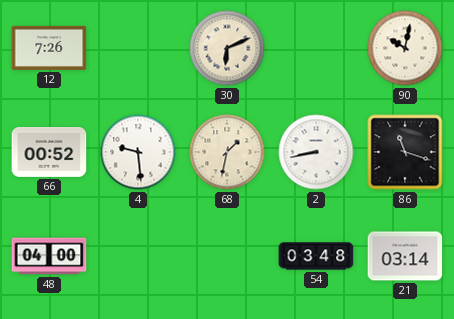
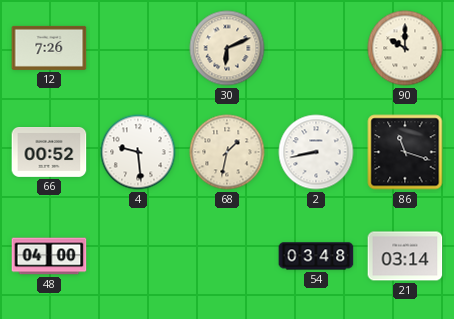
90: 10:02 -> 10:00
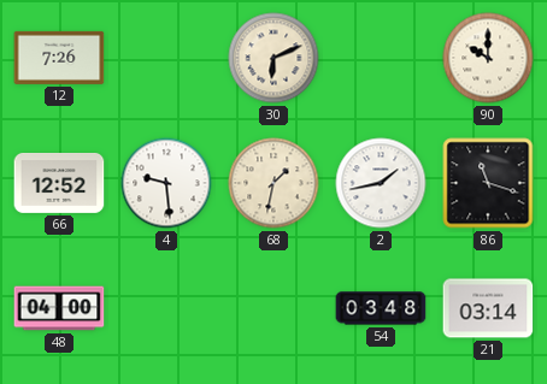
66: 00:52 -> 12:52
2: 8:43 -> 1:43
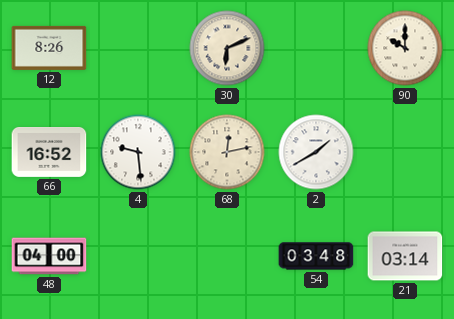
12: 7:26 -> 8:26
66: 12:52 -> 16:52
68: 1:32 -> 12:13
2: 1:43 -> 1:40
86: 11:18 -> none
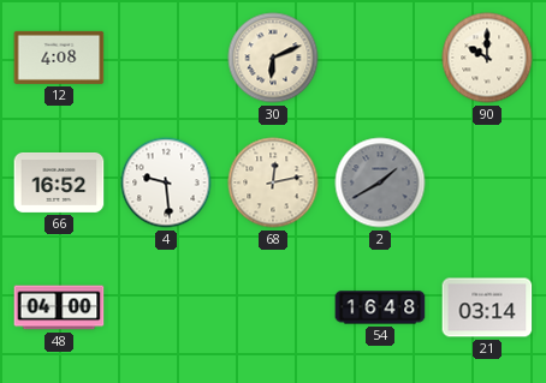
12: 8:26 -> 4:08
2 dial: white -> grey
54: 03:48 -> 16:48
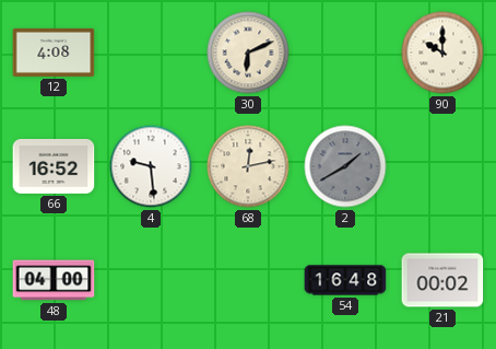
21: 03:14 -> 00:02
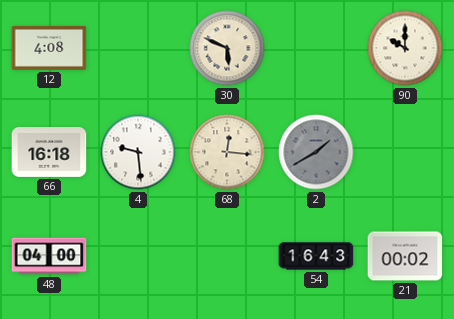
30: 6:11 -> 5:49
66: 16:52 -> 16:18
68: 12:13 -> 12:16
54: 16:48 -> 16:43
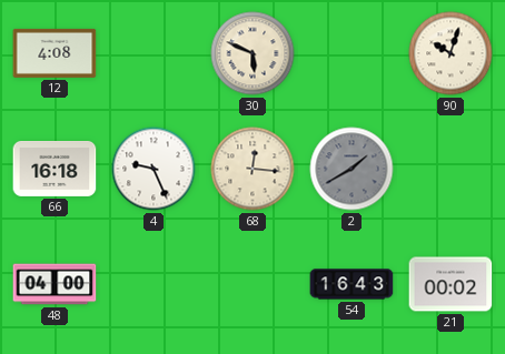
90: 10:00 -> 10:03
4: 9:29 -> 9:26
